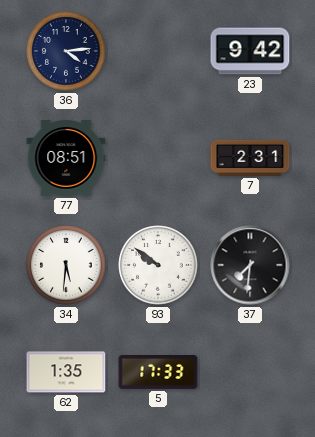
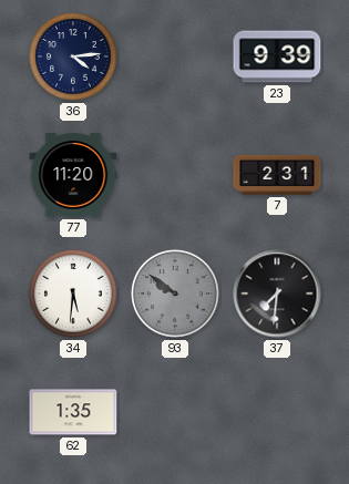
23: 9:42 -> 9:39
77: 08:51 -> 11:20
93 dial: white -> grey
5: 17:33 -> none
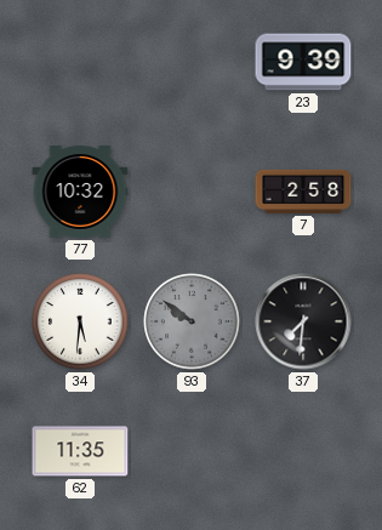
36: 4:14 -> none
77: 11:20 -> 10:32
7: 2:31 -> 2:58
62: 1:35 -> 11:35
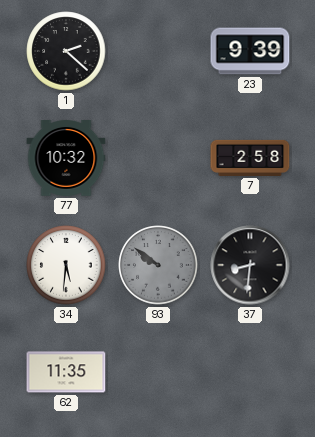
1: none -> 2:22
37: 7:31 -> 8:31
